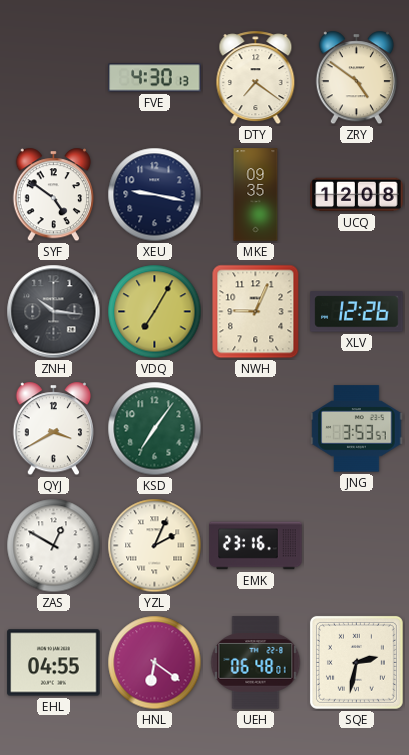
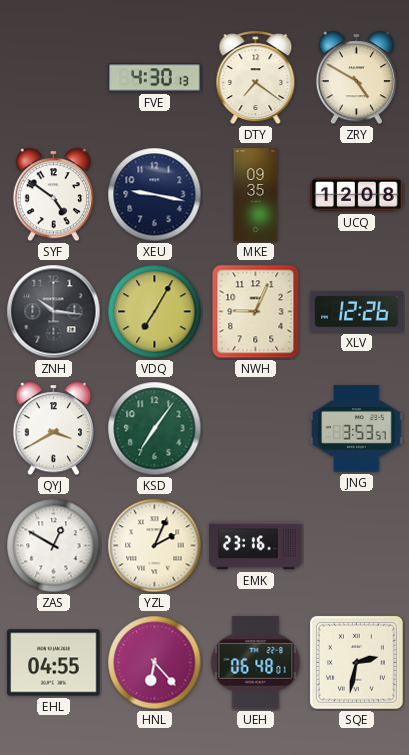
ZRY: 4:51 -> 4:50
HNL: 6:21 -> 6:23
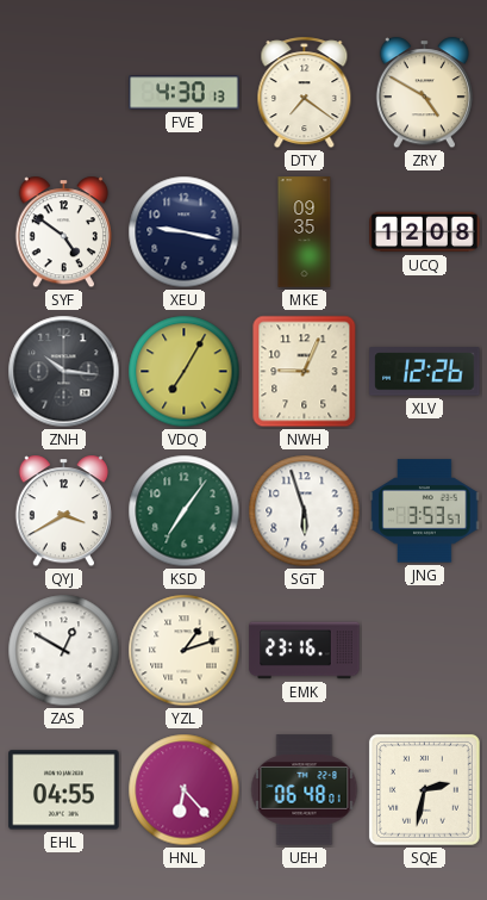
SGT: none -> 5:57
YZL: 2:04 -> 1:12
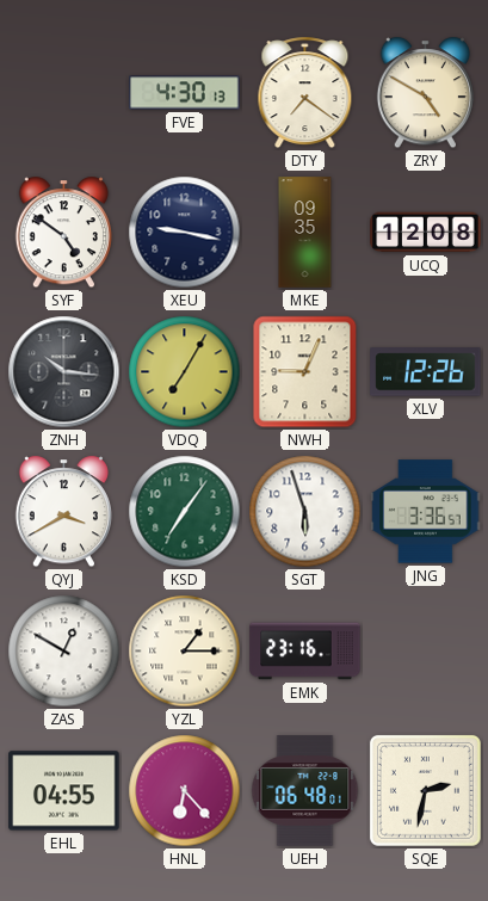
JNG: 3:53 -> 3:36
YZL: 1:12 -> 1:15
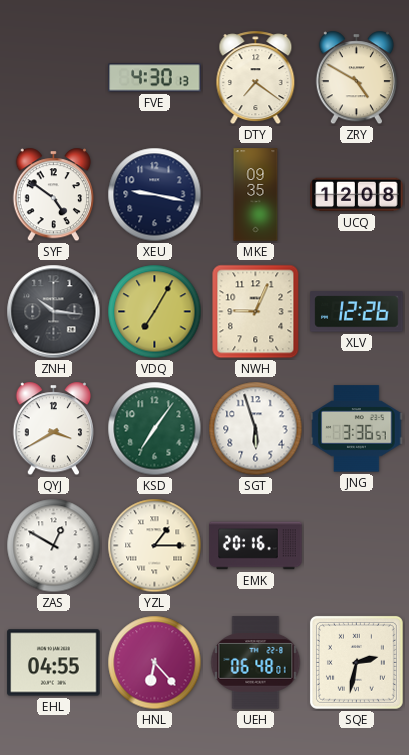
EMK: 23:16 -> 20:16
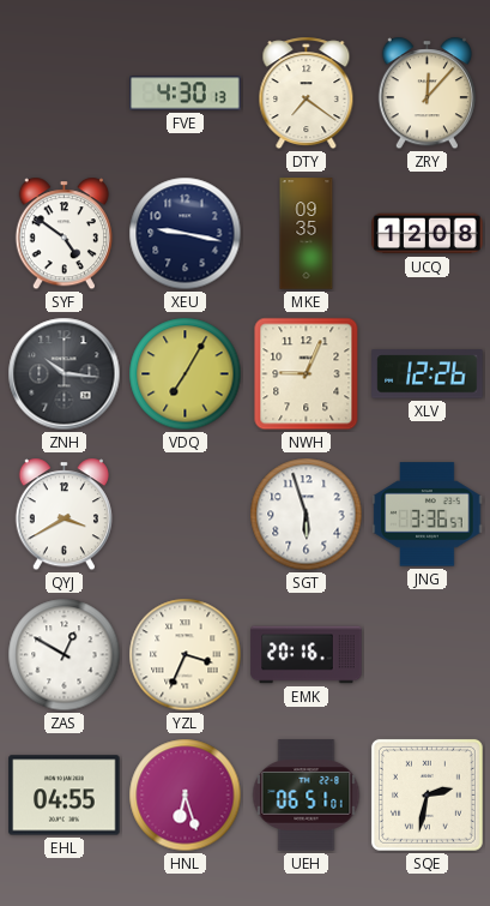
ZRY: 4:50 -> 12:07
KSD: 7:06 -> none
YZL: 1:15 -> 3:34
HNL: 6:23 -> 6:27
UEH: 06:48 -> 06:51
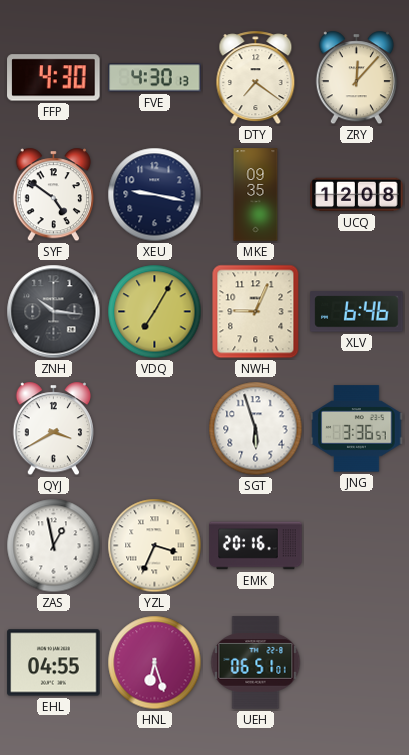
FFP: none -> 4:30
XLV: 12:26 -> 6:46
ZAS: 12:50 -> 12:58
SQE: 2:32 -> none
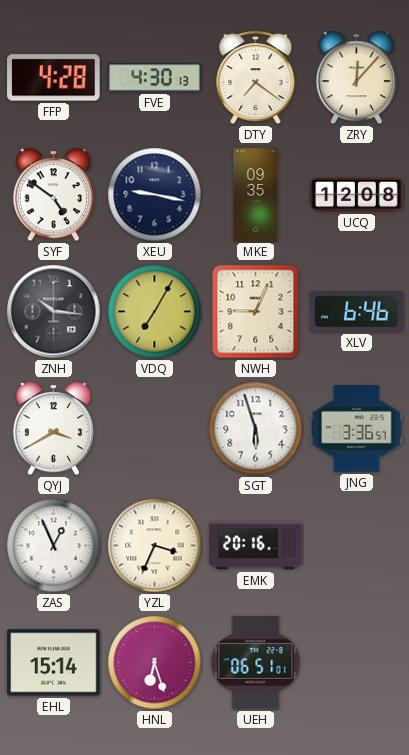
FFP: 4:30 -> 4:28
ZAS: 12:58 -> 12:56
EHL: 04:55 -> 15:14
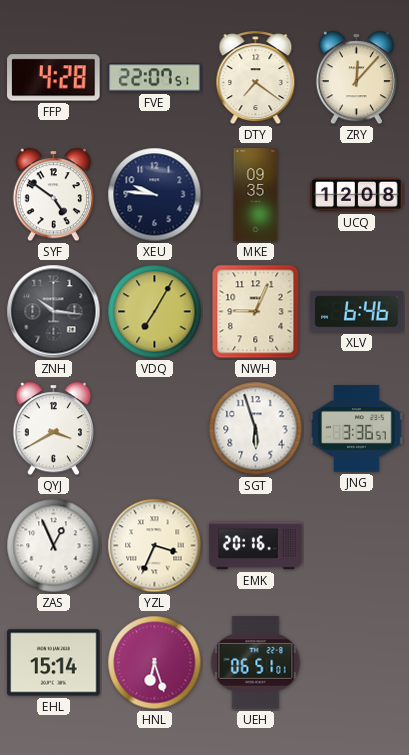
FVE: 4:30 -> 22:07
XEU: 9:17 -> 9:46
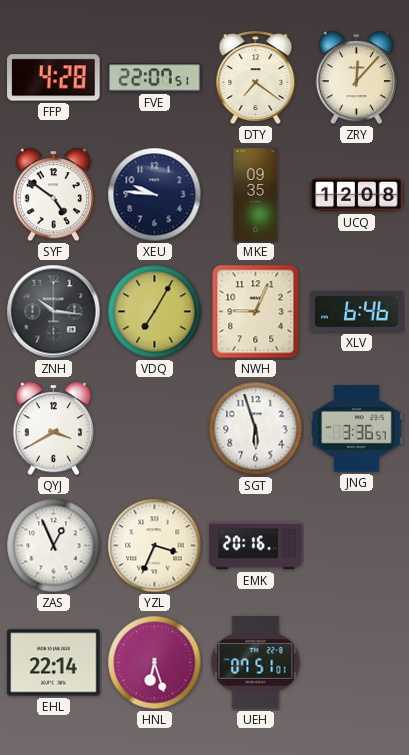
EHL: 15:14 -> 22:14
UEH: 06:51 -> 07:51
